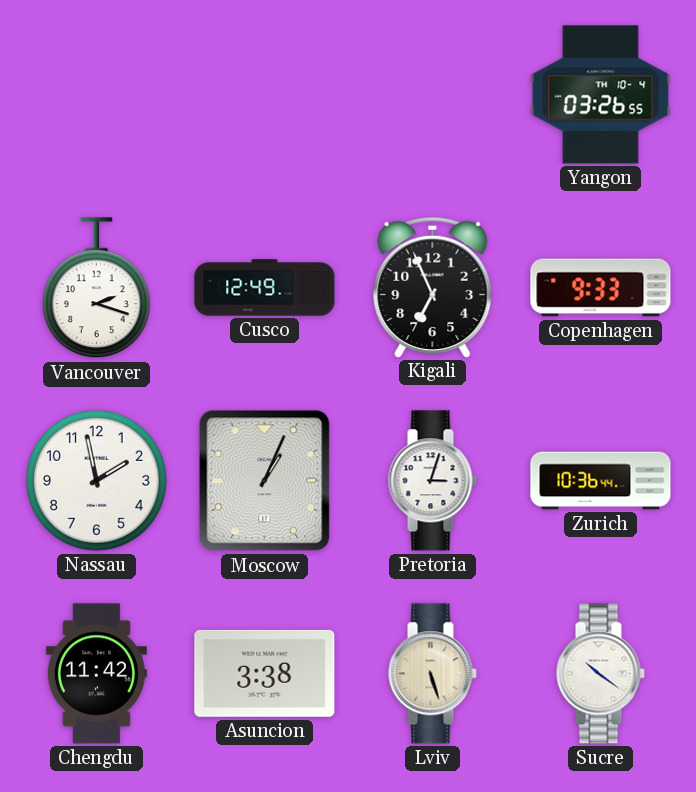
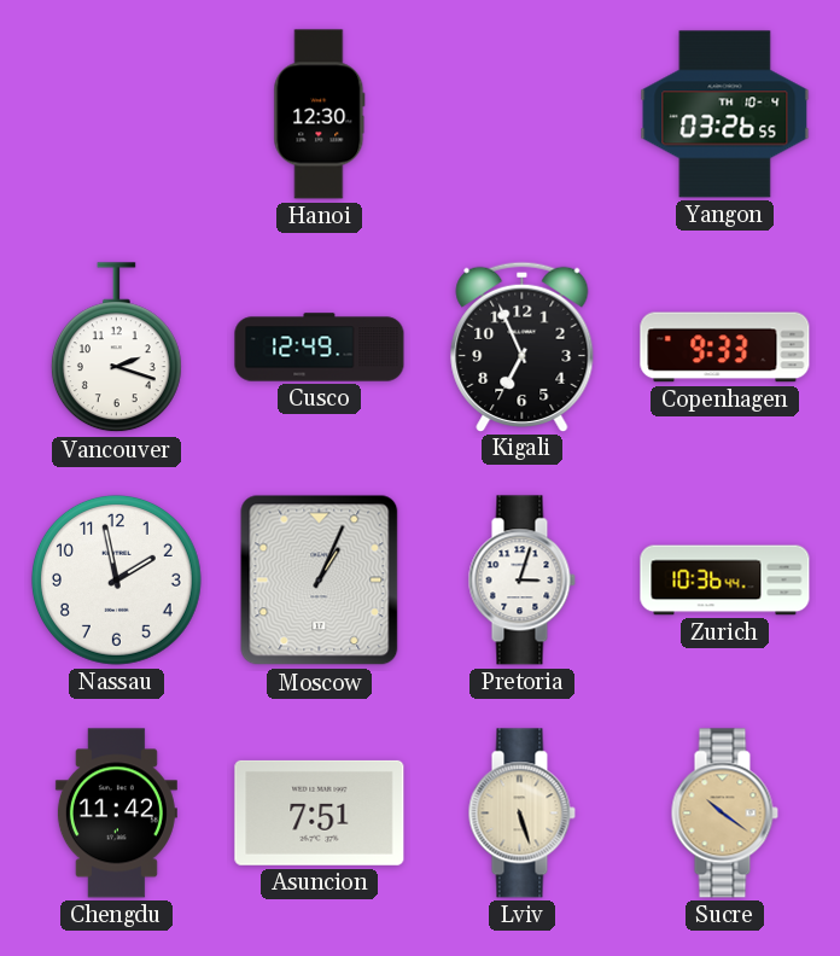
Hanoi: none -> 12:30
Asuncion: 3:38 -> 7:51
Sucre dial: white -> champagne
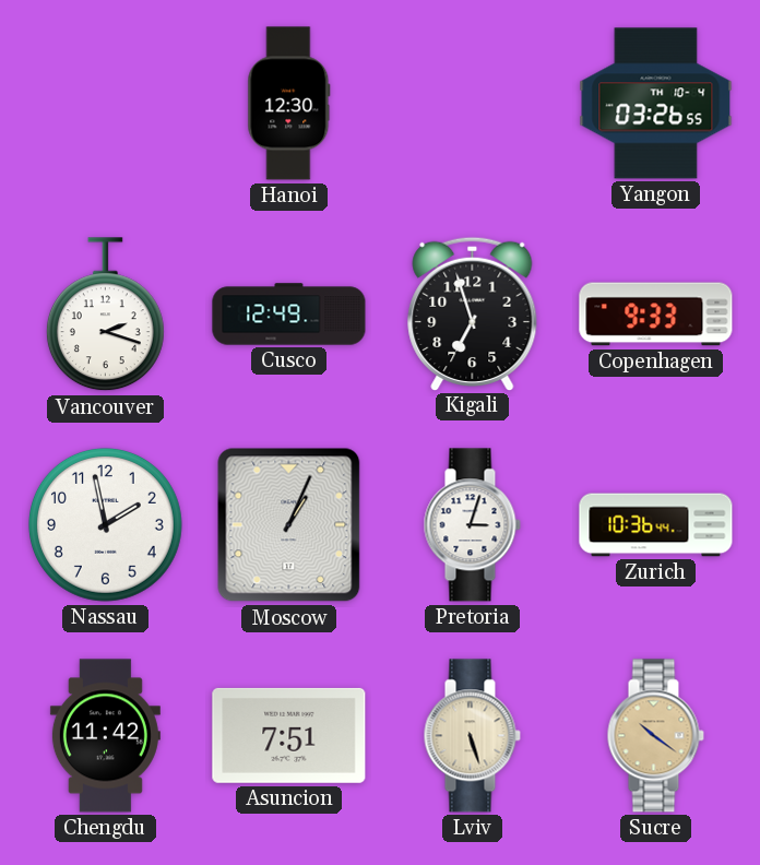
Kigali: 6:56 -> 6:57
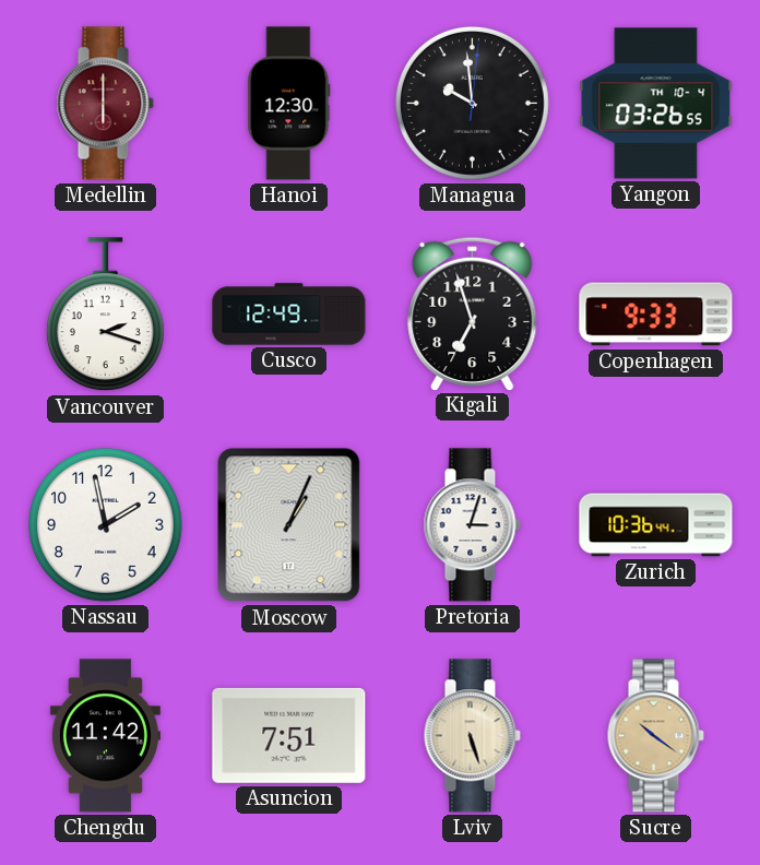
Medellin: none -> 6:00
Managua: none -> 9:59
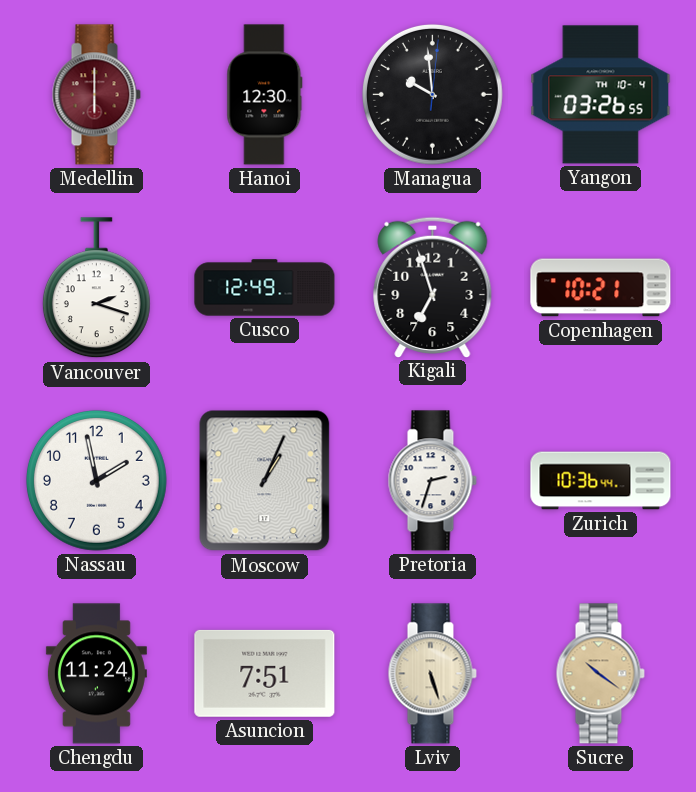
Copenhagen: 9:33 -> 10:21
Pretoria: 3:03 -> 2:33
Chengdu: 11:42 -> 11:24
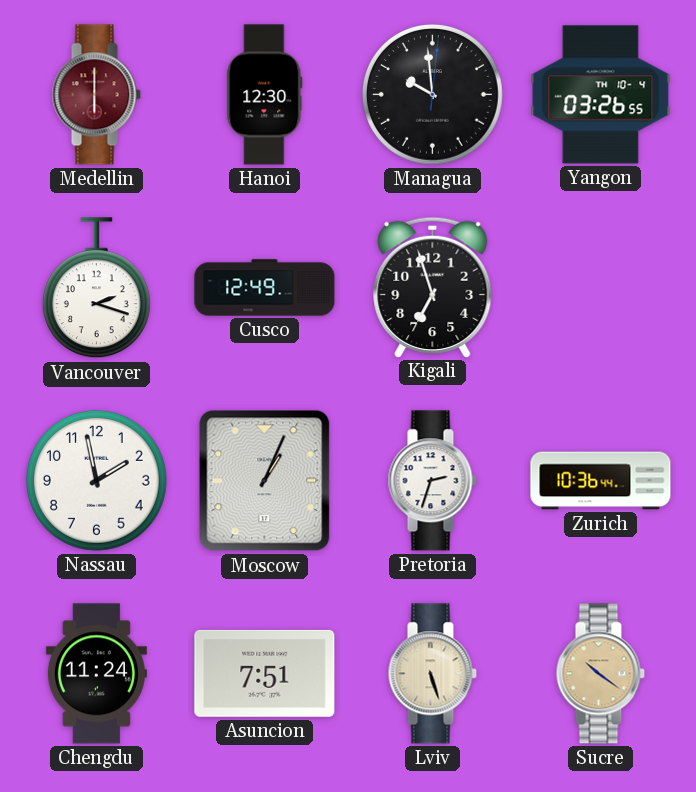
Copenhagen: 10:21 -> none
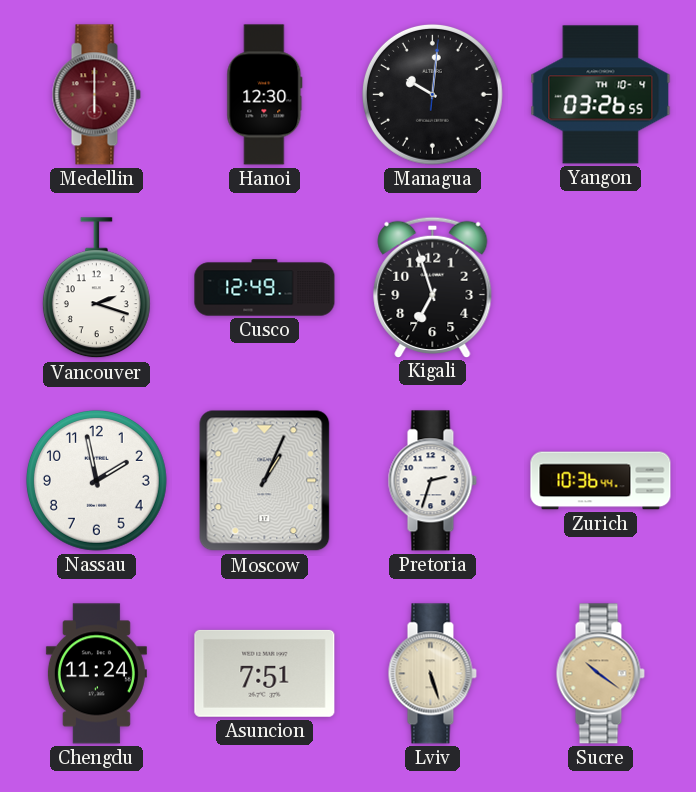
Managua: 9:59 -> 10:01
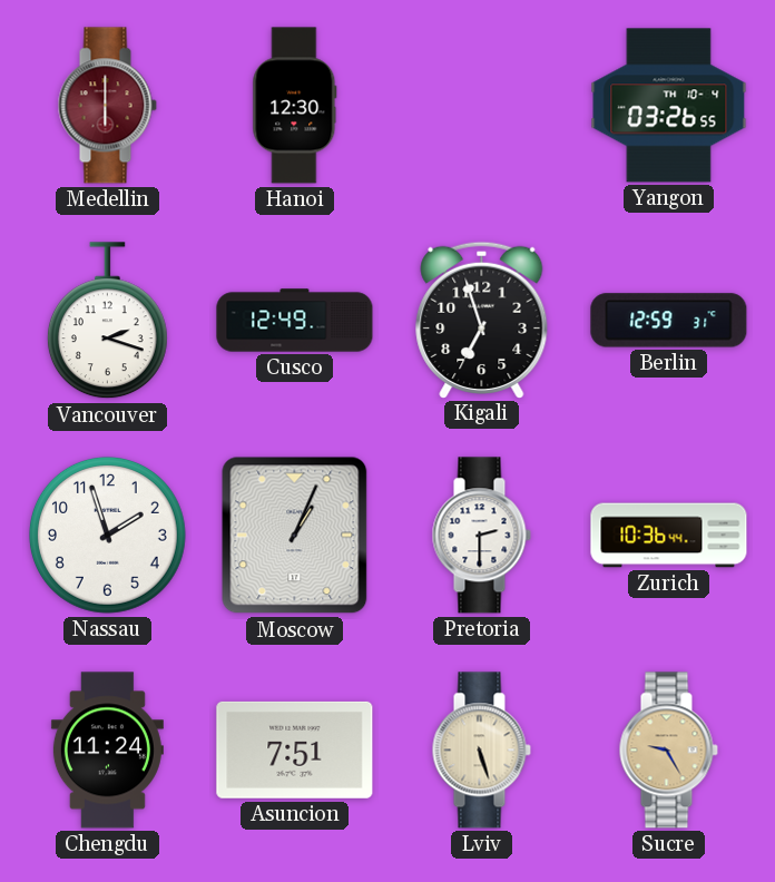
Managua: 10:01 -> none
Berlin: none -> 12:59
Nassau: 1:58 -> 1:57
Pretoria: 2:33 -> 2:30
Sucre: 10:21 -> 9:25
